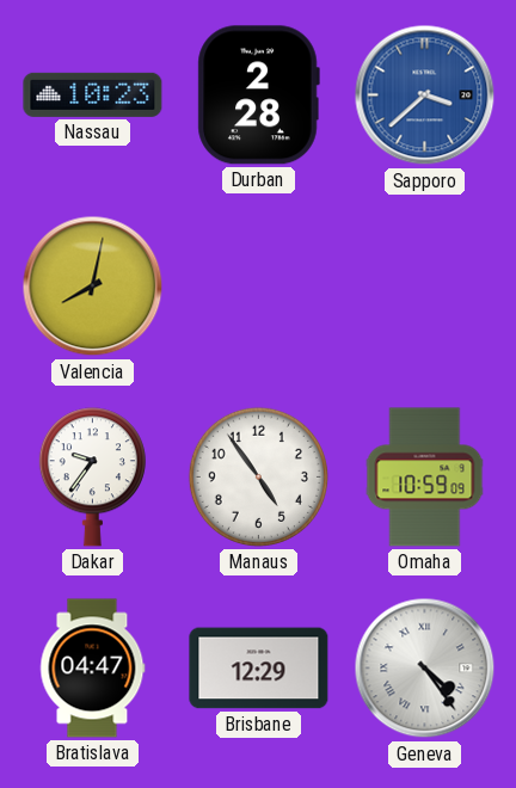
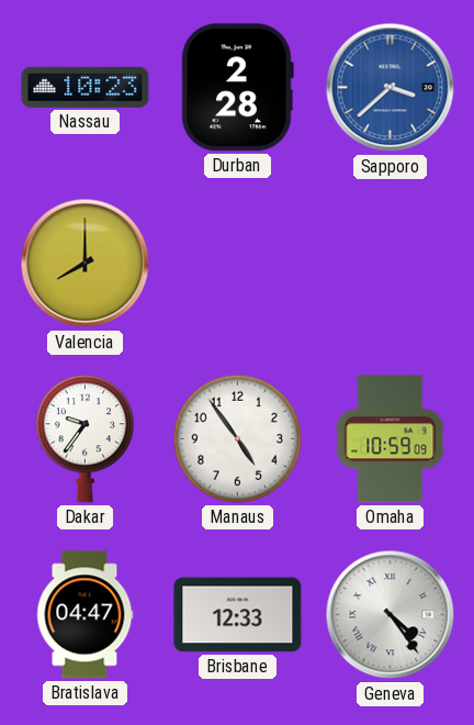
Valencia: 8:02 -> 8:00
Brisbane: 12:29 -> 12:33
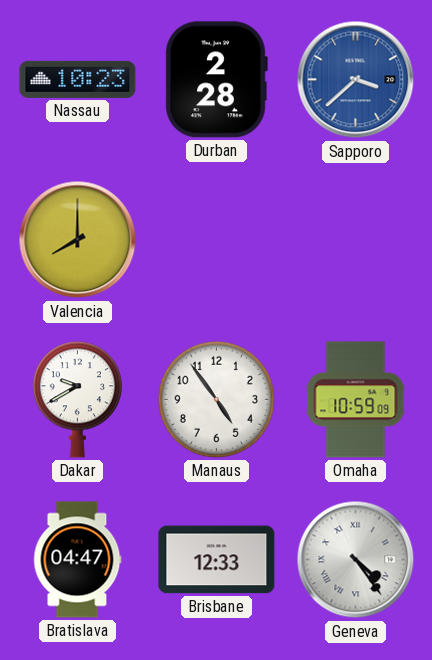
Dakar: 9:36 -> 9:40
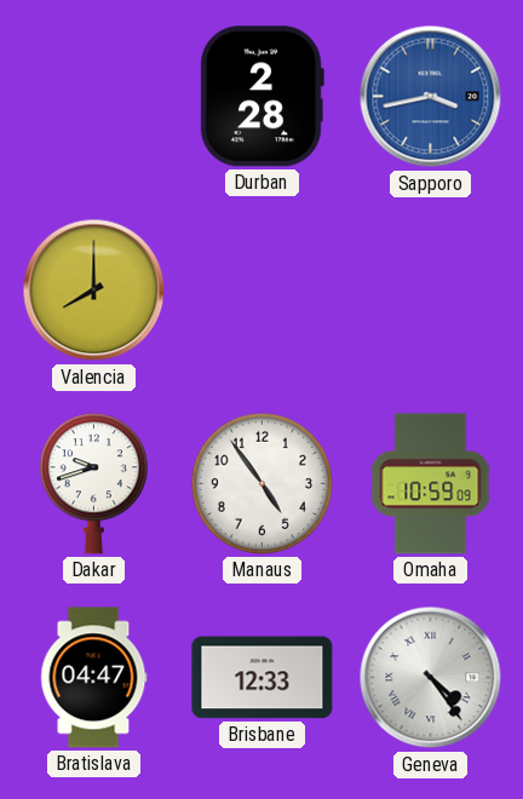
Nassau: 10:23 -> none
Sapporo: 3:38 -> 3:43
Dakar: 9:40 -> 9:42
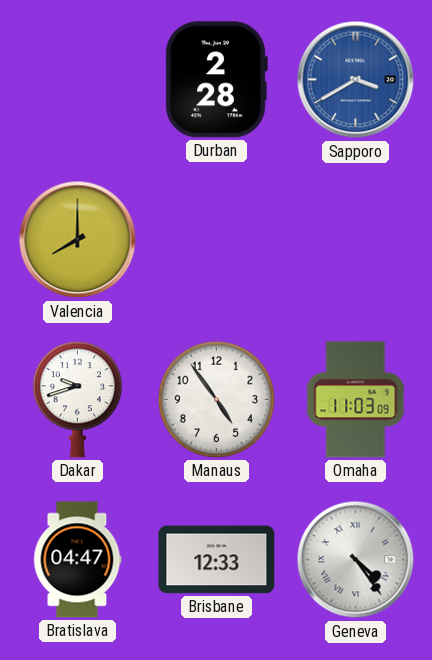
Sapporo: 3:43 -> 3:40
Omaha: 10:59 -> 11:03
